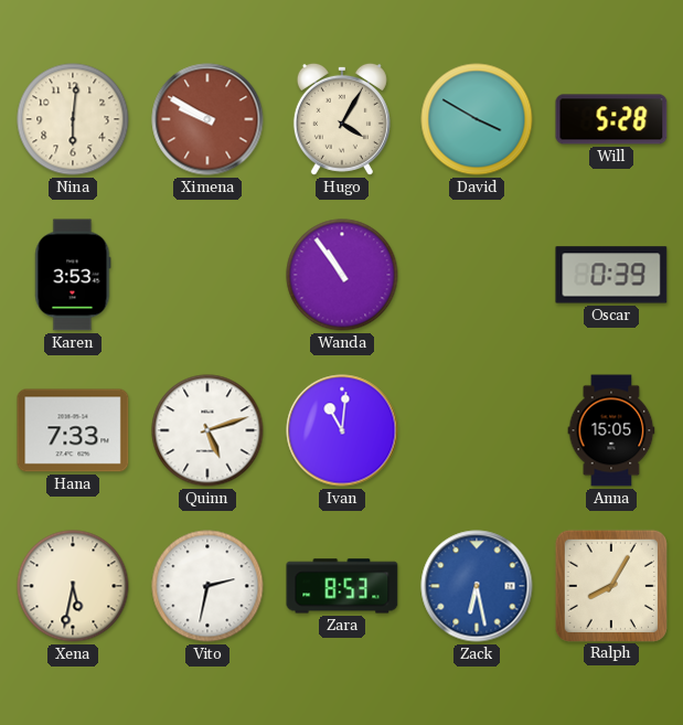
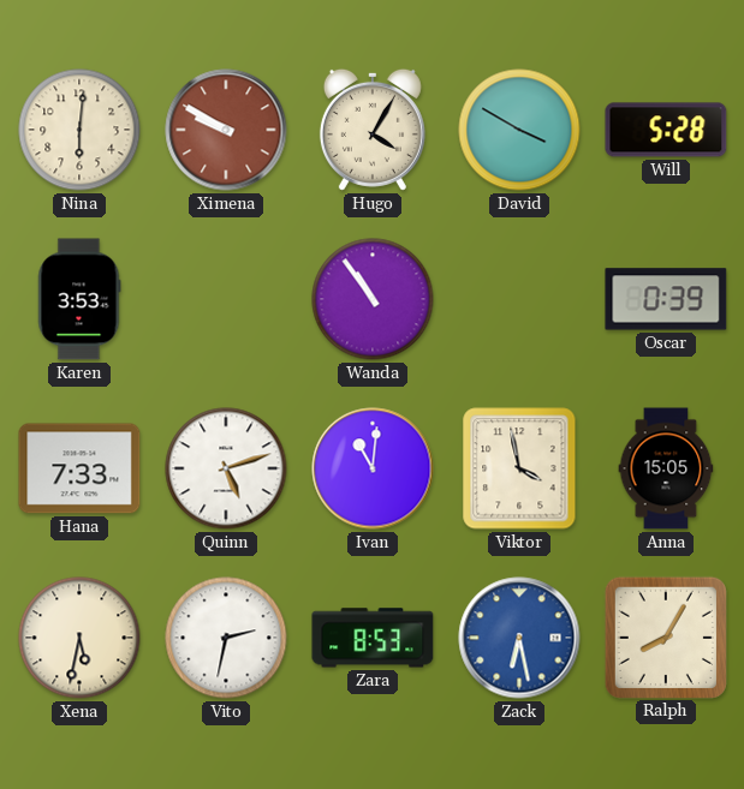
Viktor: none -> 3:58
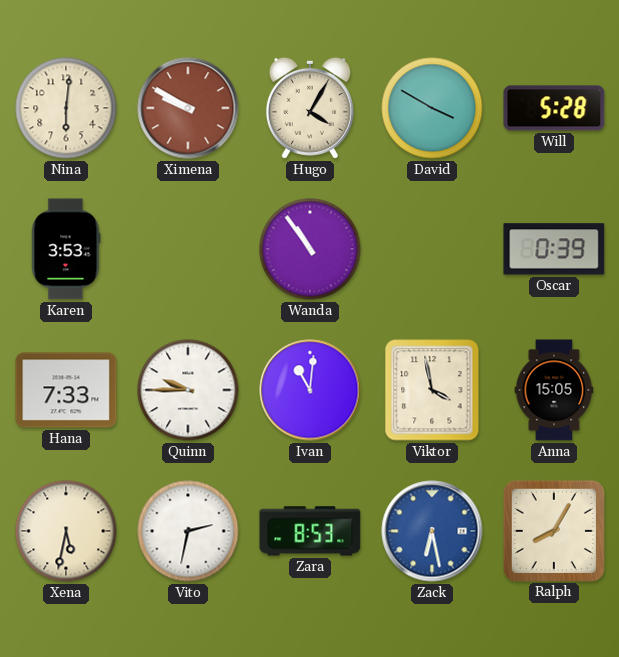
Quinn: 5:12 -> 9:45
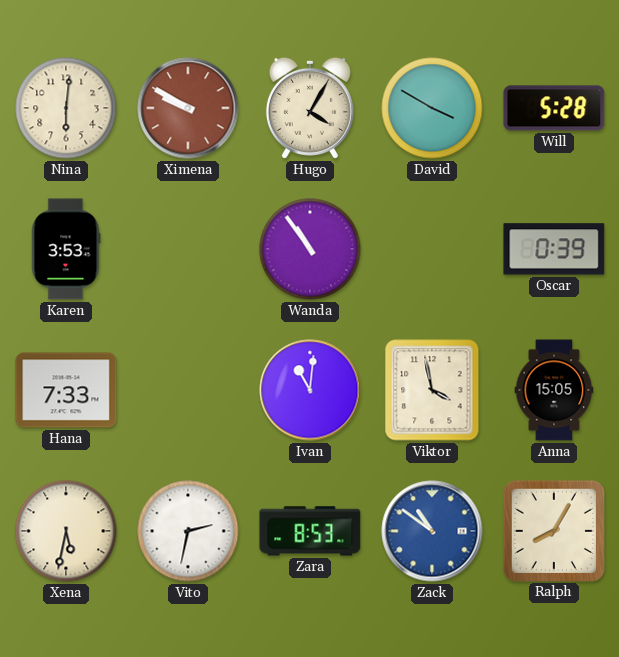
Quinn: 9:45 -> none
Zack: 6:28 -> 10:51
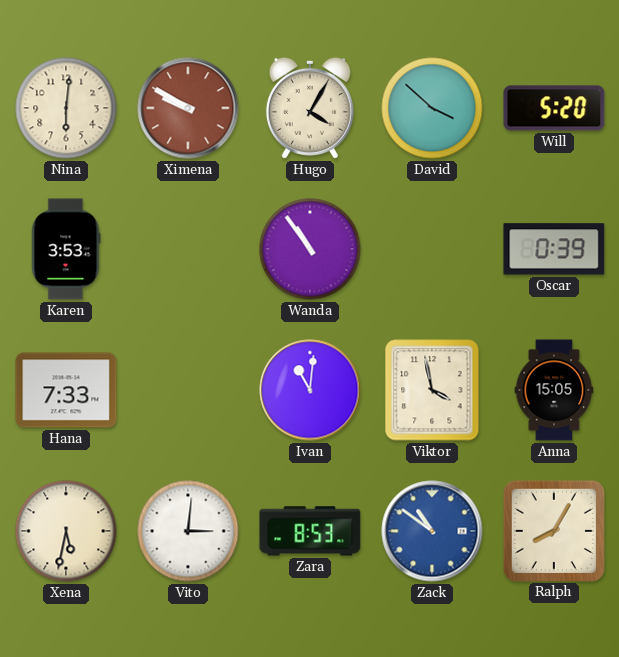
David: 3:50 -> 3:52
Will: 5:28 -> 5:20
Vito: 2:32 -> 3:01
